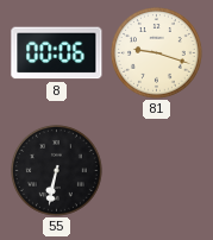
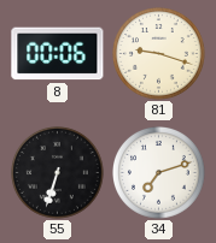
55: 6:32 -> 6:33
34: none -> 7:12
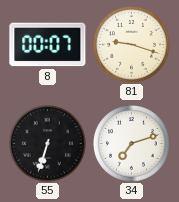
8: 00:06 -> 00:07
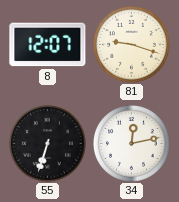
8: 00:07 -> 12:07
34: 7:12 -> 12:13
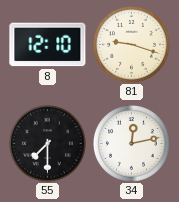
8: 12:07 -> 12:10
55: 6:33 -> 7:30
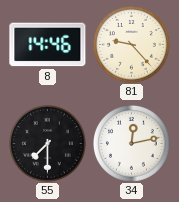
8: 12:10 -> 14:46
81: 9:18 -> 9:23
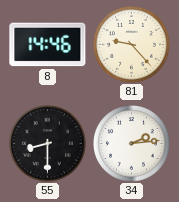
55: 7:30 -> 8:30
34: 12:13 -> 2:14
